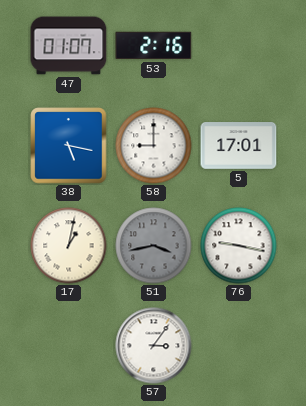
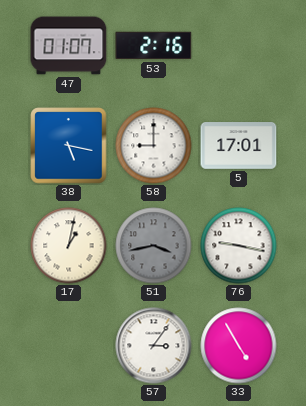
33: none -> 4:55
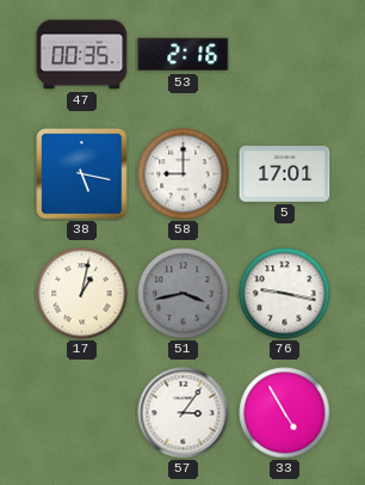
47: 01:07 -> 00:35
